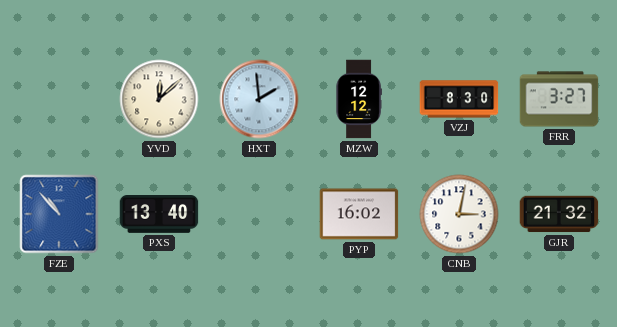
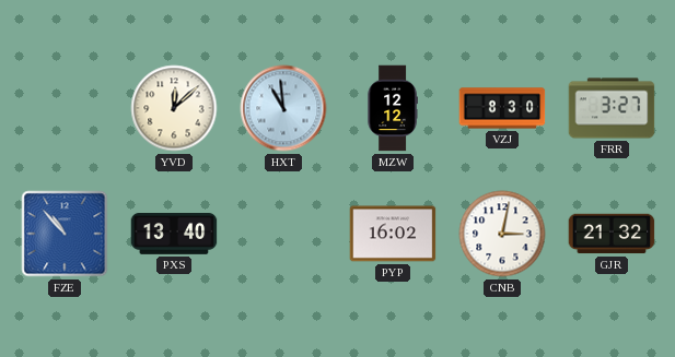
HXT: 1:59 -> 10:59
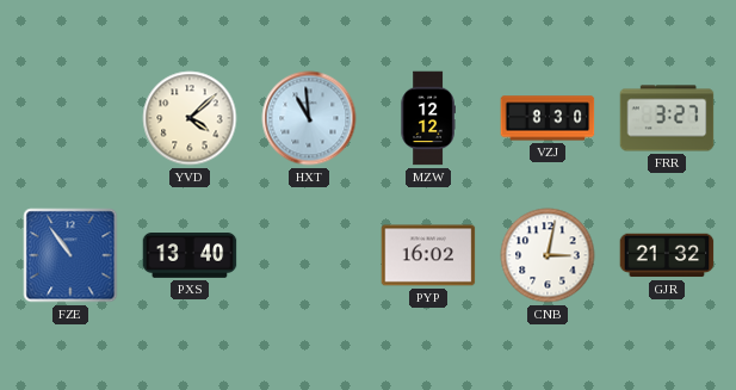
YVD: 12:08 -> 4:08
FZE: 10:53 -> 10:54
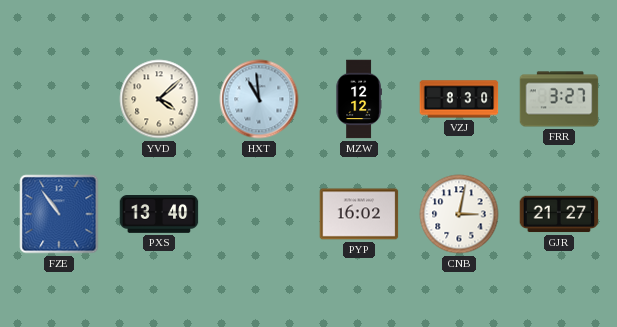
GJR: 21:32 -> 21:27
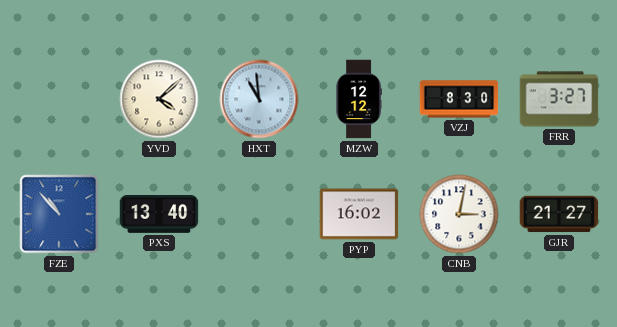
FZE: 10:54 -> 10:53
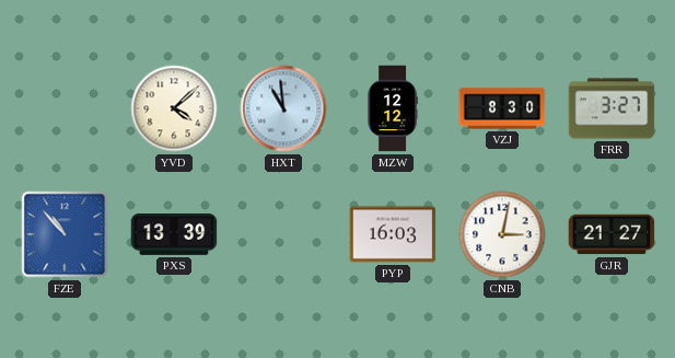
PXS: 13:40 -> 13:39
PYP: 16:02 -> 16:03
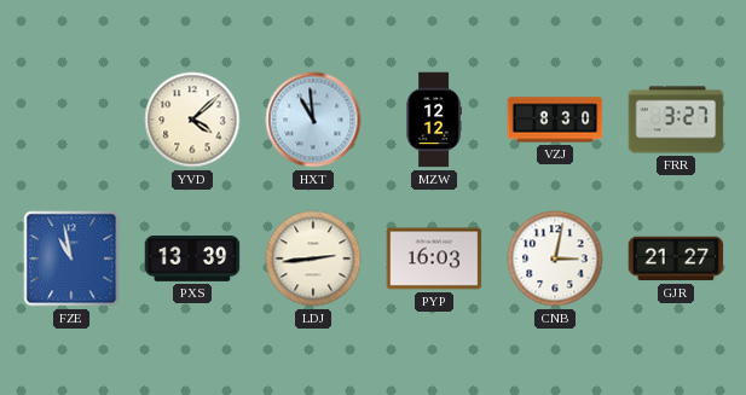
FZE: 10:53 -> 10:58
LDJ: none -> 2:44
